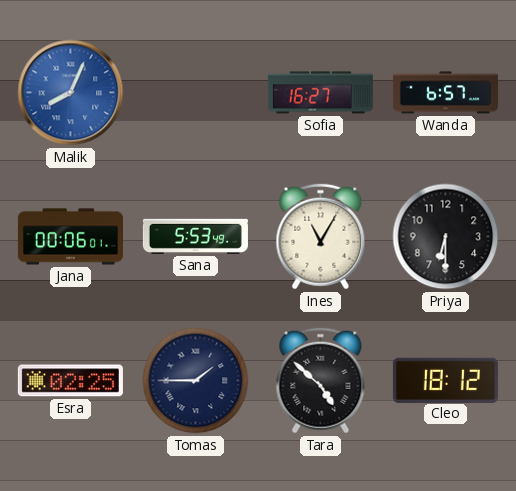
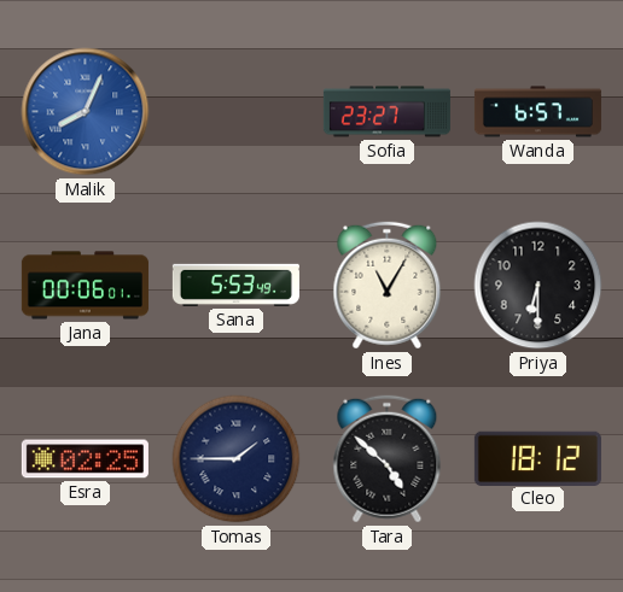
Sofia: 16:27 -> 23:27
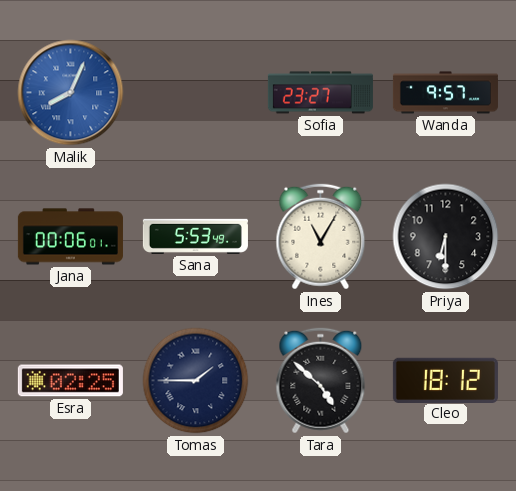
Wanda: 6:57 -> 9:57
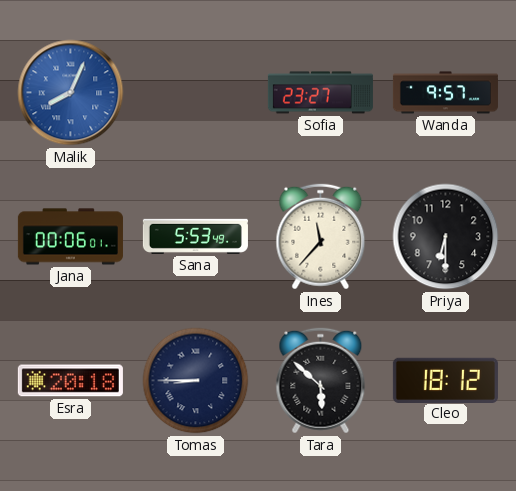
Ines: 11:05 -> 11:37
Esra: 02:25 -> 20:18
Tomas: 1:45 -> 8:45
Tara: 4:52 -> 5:52
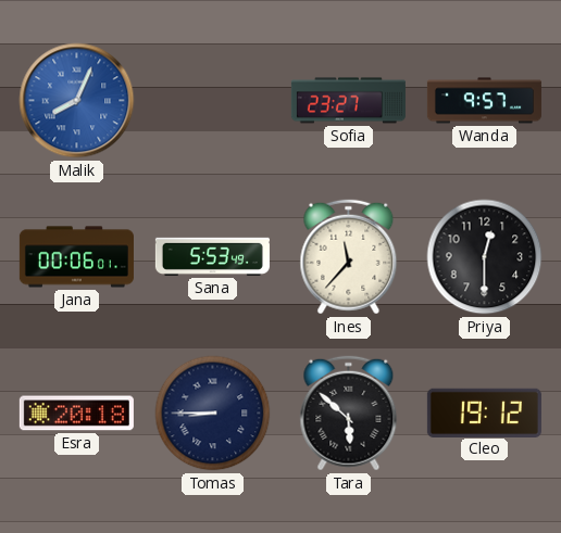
Priya: 6:30 -> 12:30
Cleo: 18:12 -> 19:12
